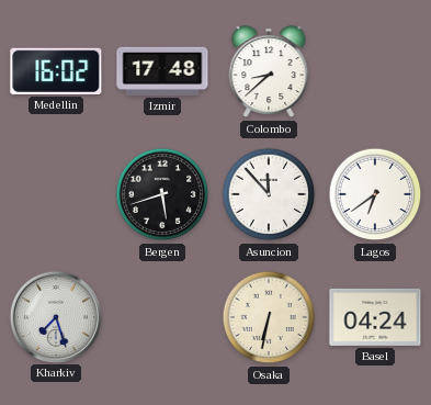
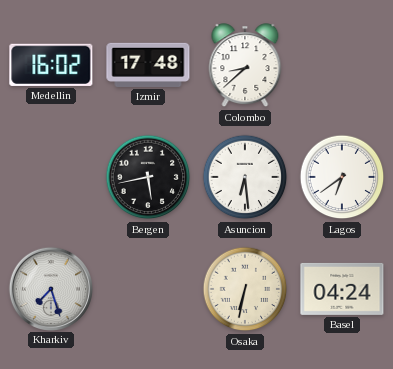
Bergen: 5:42 -> 5:43
Asuncion: 11:53 -> 6:29
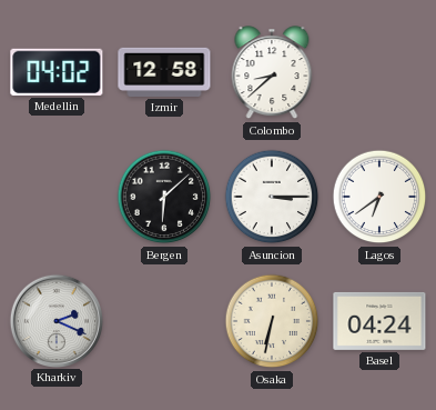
Medellin: 16:02 -> 04:02
Izmir: 17:48 -> 12:58
Bergen: 5:43 -> 6:08
Asuncion: 6:29 -> 3:15
Kharkiv: 7:27 -> 2:19
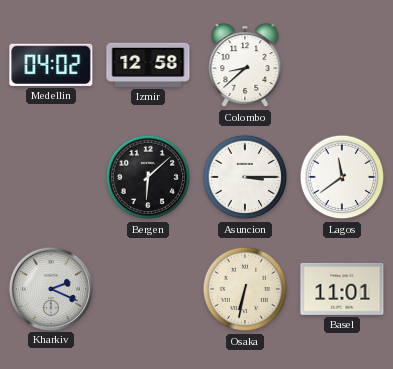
Lagos: 6:39 -> 11:39
Basel: 04:24 -> 11:01
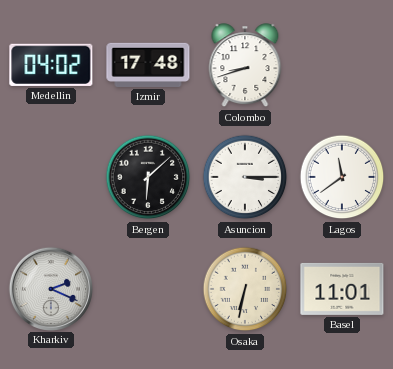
Izmir: 12:58 -> 17:48
Colombo: 8:38 -> 8:42
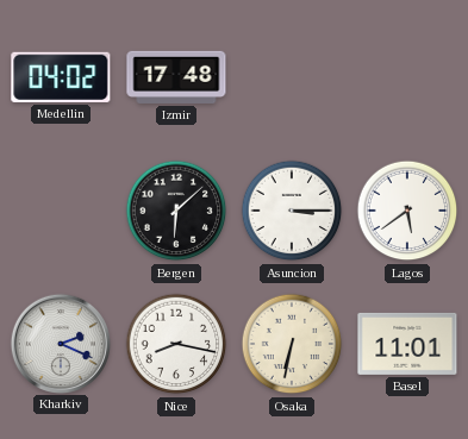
Colombo: 8:42 -> none
Lagos: 11:39 -> 5:39
Nice: none -> 8:17
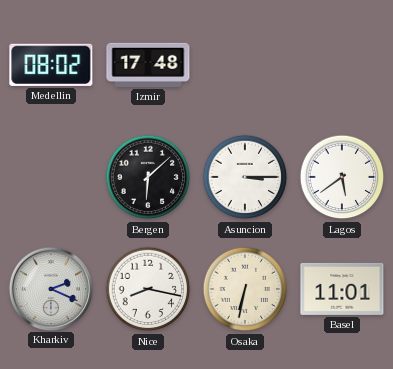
Medellin: 04:02 -> 08:02
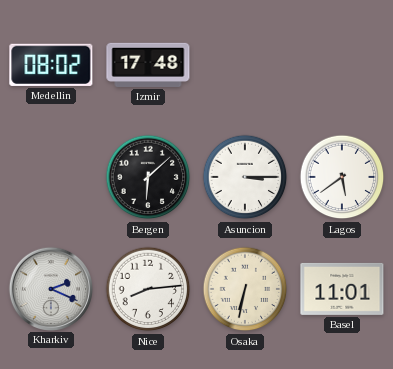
Nice: 8:17 -> 8:14
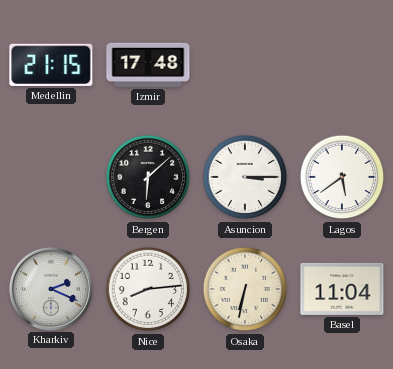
Medellin: 08:02 -> 21:15
Basel: 11:01 -> 11:04
